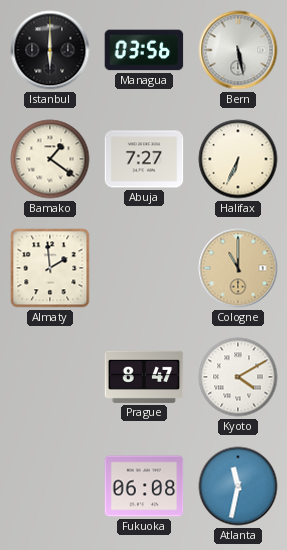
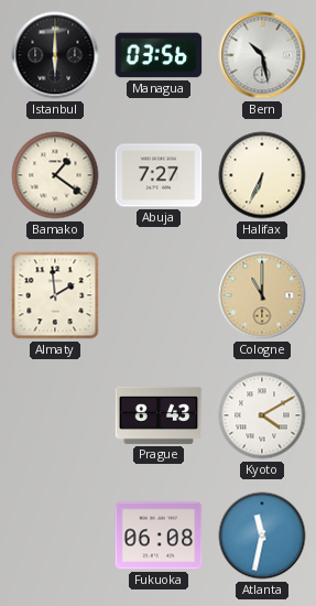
Bern: 5:28 -> 10:28
Prague: 8:47 -> 8:43
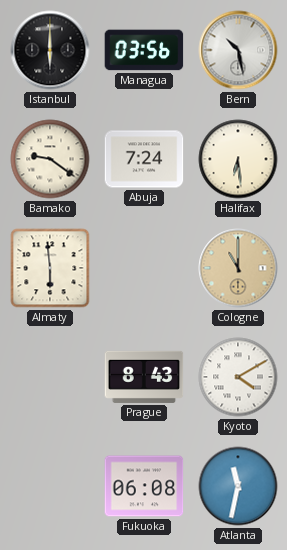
Bamako: 1:21 -> 9:21
Abuja: 7:27 -> 7:24
Halifax: 6:34 -> 6:29
Almaty: 1:59 -> 5:59
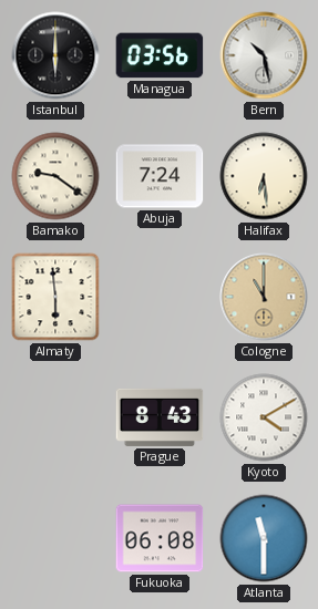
Atlanta: 11:32 -> 11:30
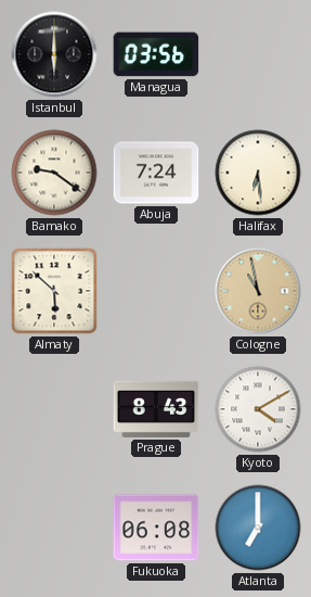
Bern: 10:28 -> none
Almaty: 5:59 -> 5:52
Cologne: 11:00 -> 10:58
Atlanta: 11:30 -> 7:00
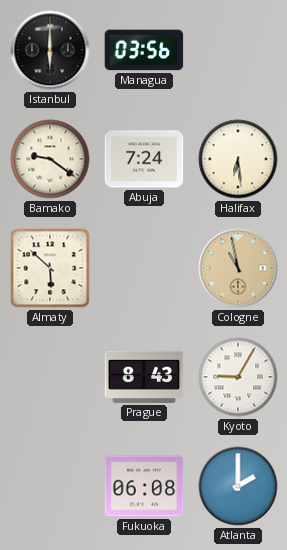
Kyoto: 4:10 -> 9:05
Atlanta: 7:00 -> 2:00
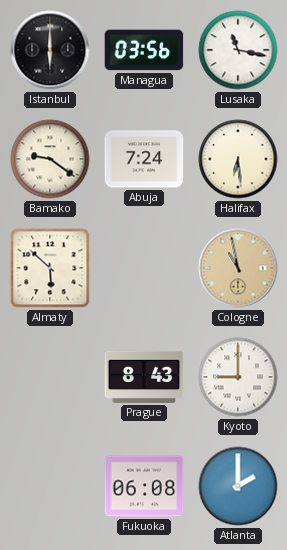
Lusaka: none -> 11:17
Kyoto: 9:05 -> 9:00
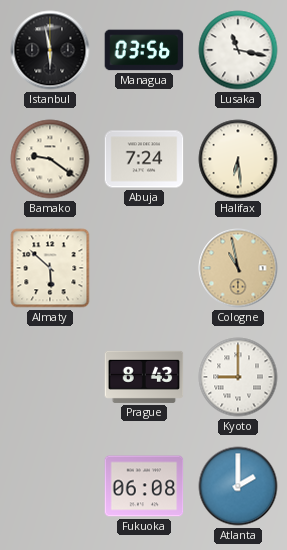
Istanbul: 6:00 -> 5:58
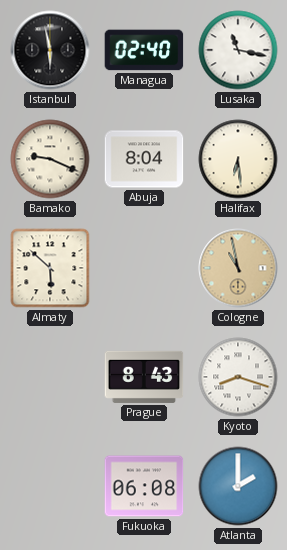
Managua: 03:56 -> 02:40
Bamako: 9:21 -> 9:19
Abuja: 7:24 -> 8:04
Kyoto: 9:00 -> 8:18
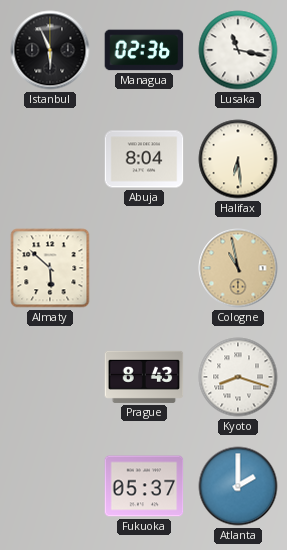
Istanbul: 5:58 -> 5:56
Managua: 02:40 -> 02:36
Bamako: 9:19 -> none
Fukuoka: 06:08 -> 05:37
